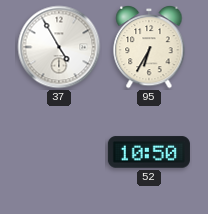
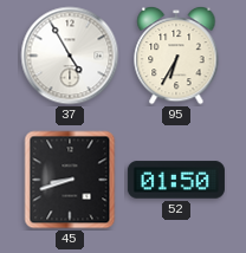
45: none -> 8:42
52: 10:50 -> 01:50
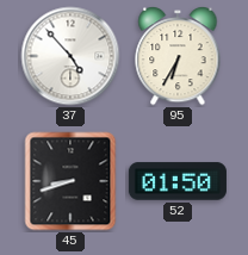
37: 4:55 -> 4:53
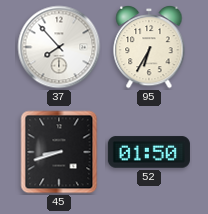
37: 4:53 -> 7:53
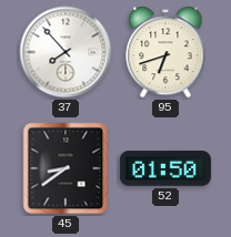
95: 6:35 -> 6:42
45: 8:42 -> 8:39
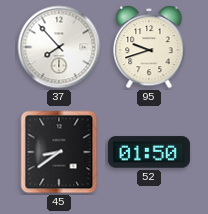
95: 6:42 -> 9:42
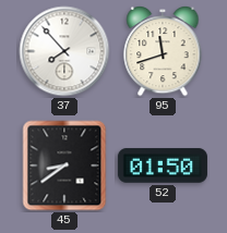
95: 9:42 -> 11:42
